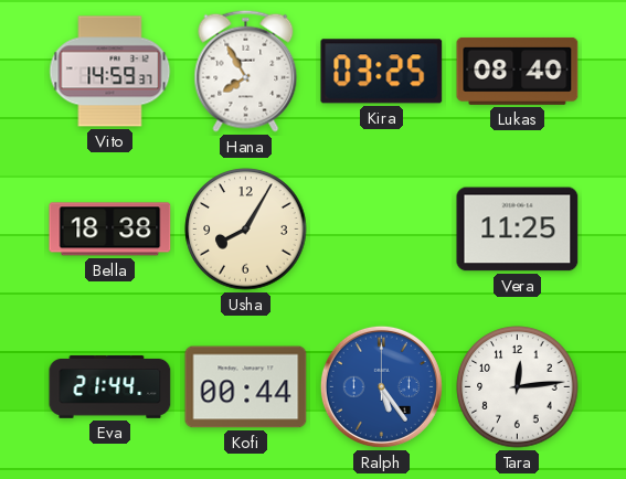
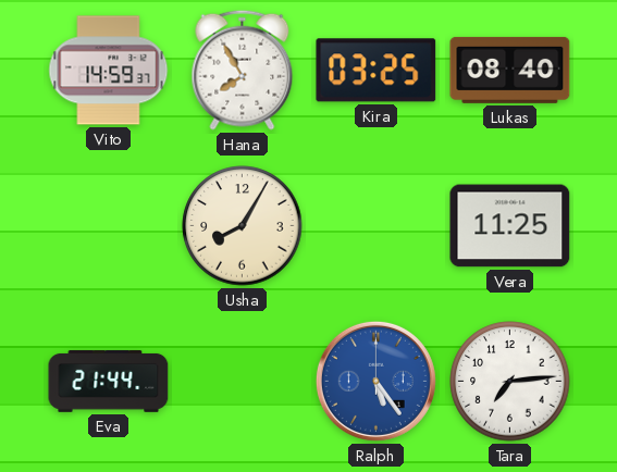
Bella: 18:38 -> none
Kofi: 00:44 -> none
Tara: 12:14 -> 7:14
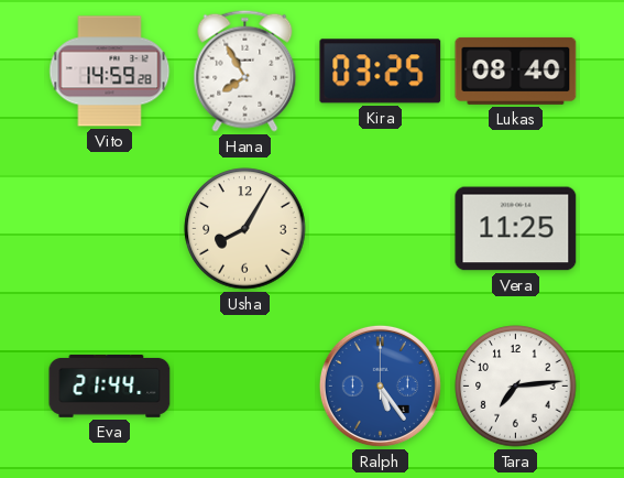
Vito: 14:59:37 -> 14:59:28
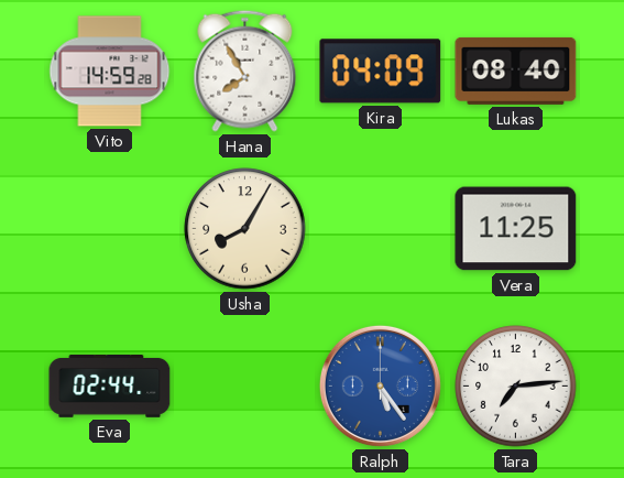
Kira: 03:25 -> 04:09
Eva: 21:44 -> 02:44
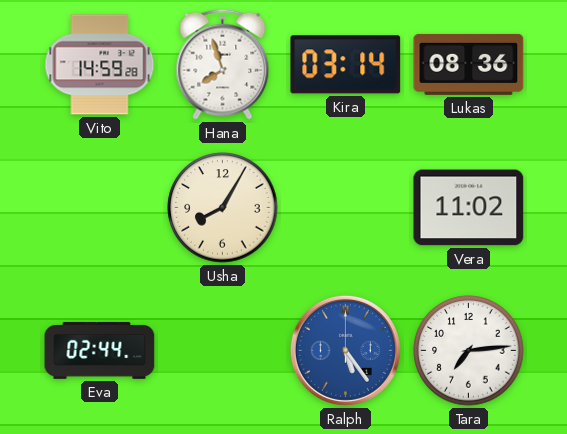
Hana: 7:55 -> 7:57
Kira: 04:09 -> 03:14
Lukas: 08:40 -> 08:36
Vera: 11:25 -> 11:02
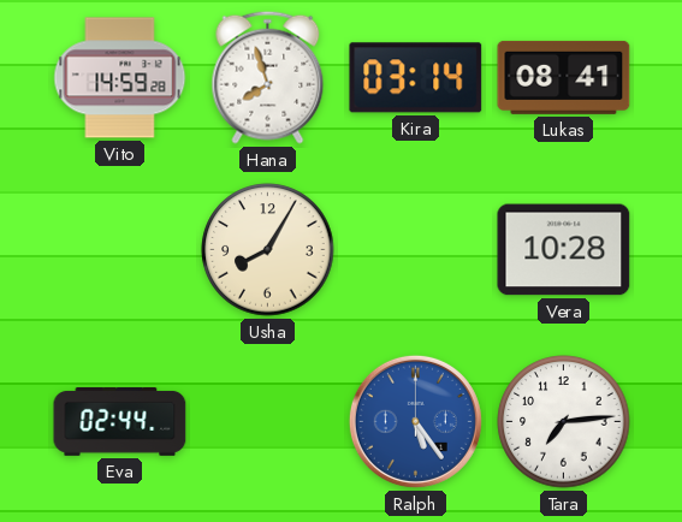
Lukas: 08:36 -> 08:41
Vera: 11:02 -> 10:28
